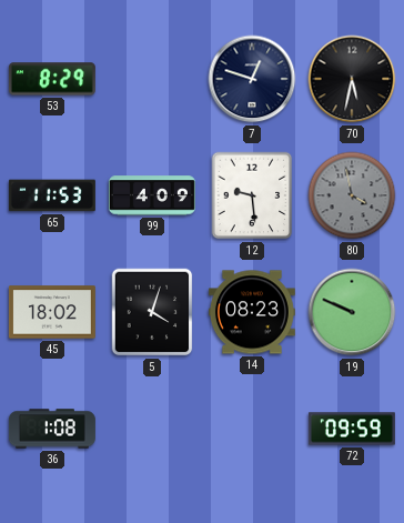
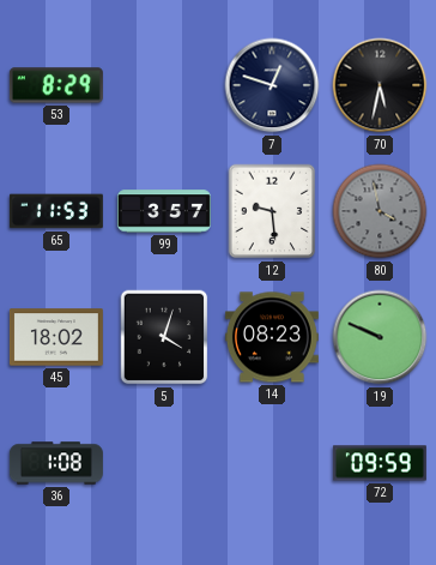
99: 4:09 -> 3:57
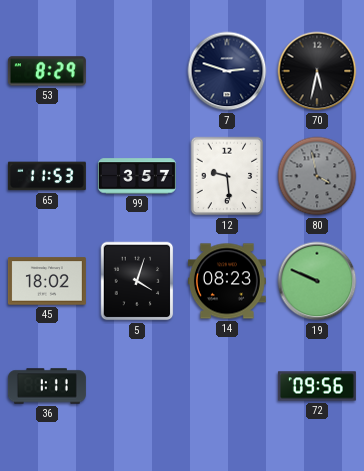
7: 12:48 -> 2:48
36: 1:08 -> 1:11
72: 09:59 -> 09:56
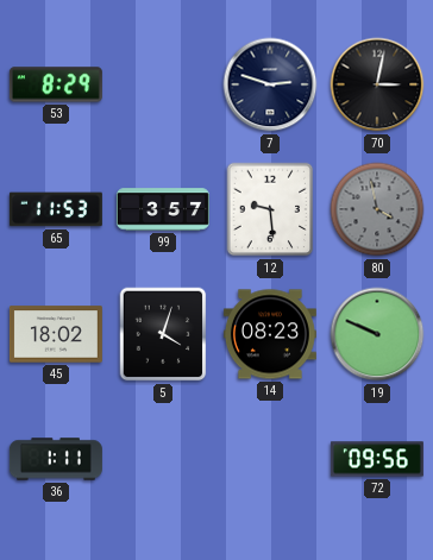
70: 5:32 -> 3:02
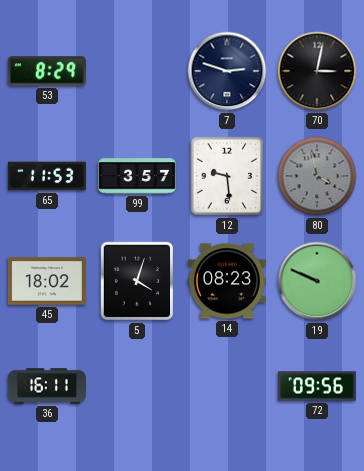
36: 1:11 -> 16:11
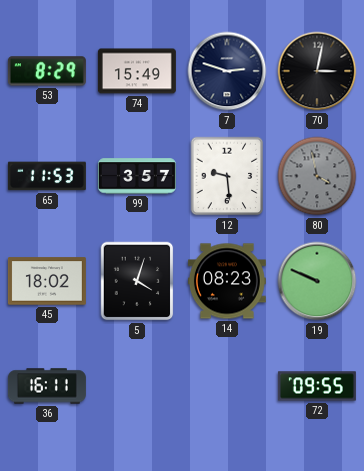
74: none -> 15:49
72: 09:56 -> 09:55
